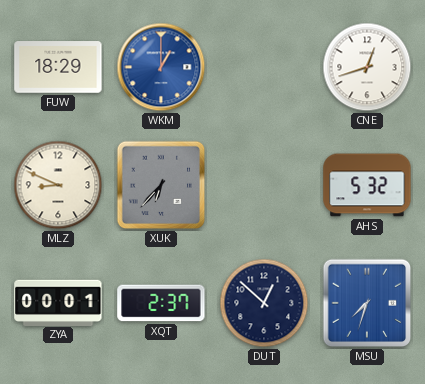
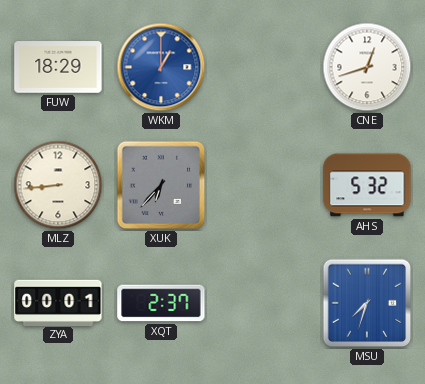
MLZ: 8:49 -> 8:44
DUT: 12:52 -> none
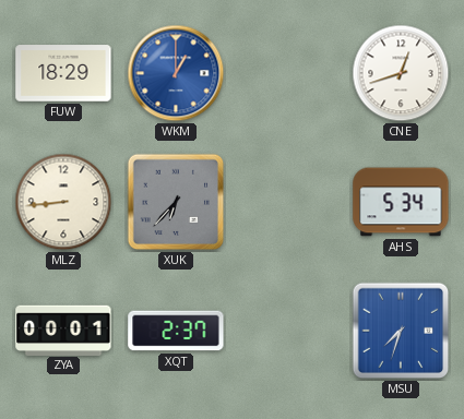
AHS: 5:32 -> 5:34
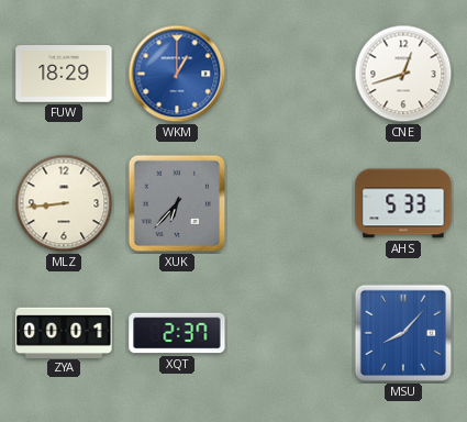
AHS: 5:34 -> 5:33
MSU: 7:33 -> 8:07
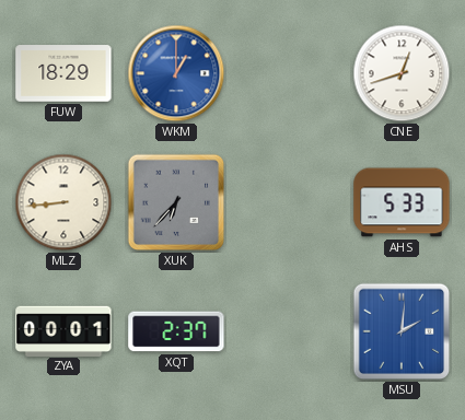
MSU: 8:07 -> 2:01
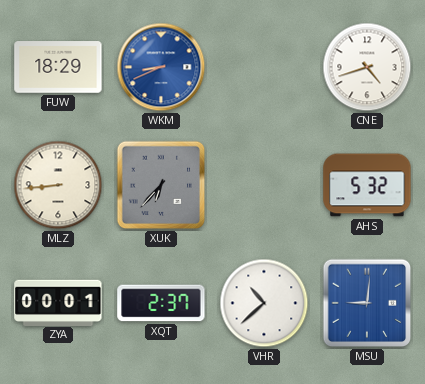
WKM: 1:00 -> 8:41
CNE: 12:42 -> 4:42
AHS: 5:33 -> 5:32
VHR: none -> 10:38
MSU: 2:01 -> 9:01
